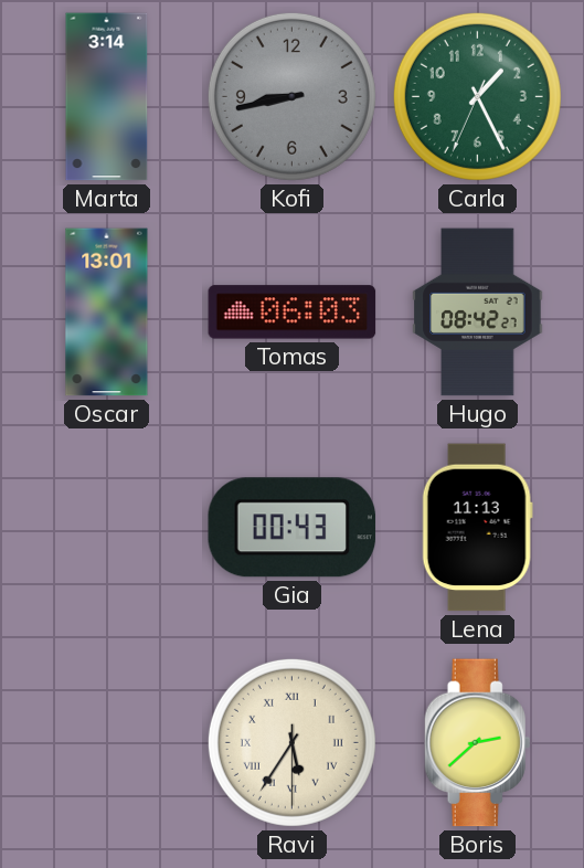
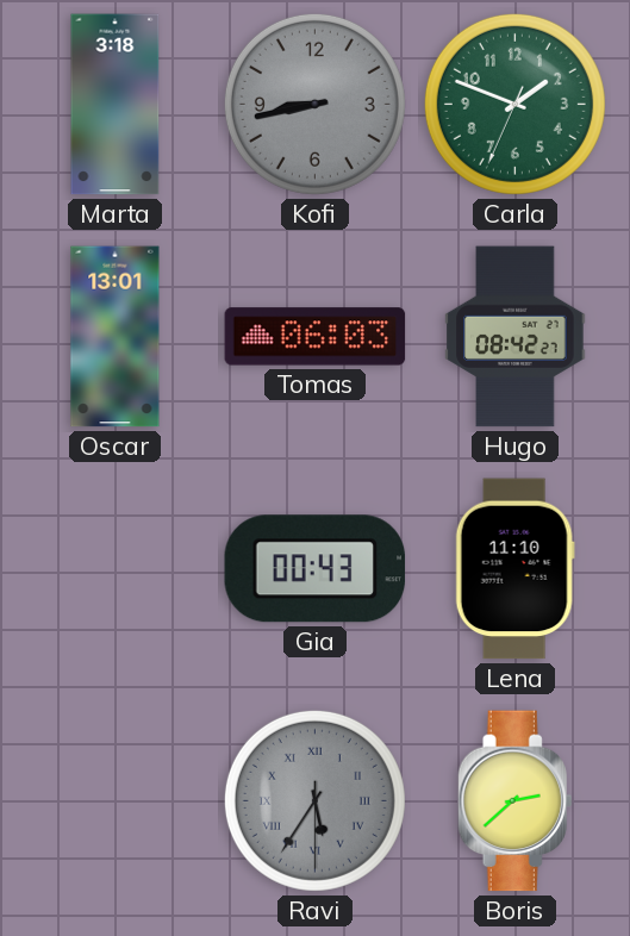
Marta: 3:14 -> 3:18
Carla: 1:25 -> 1:48
Lena: 11:13 -> 11:10
Ravi dial: cream -> grey
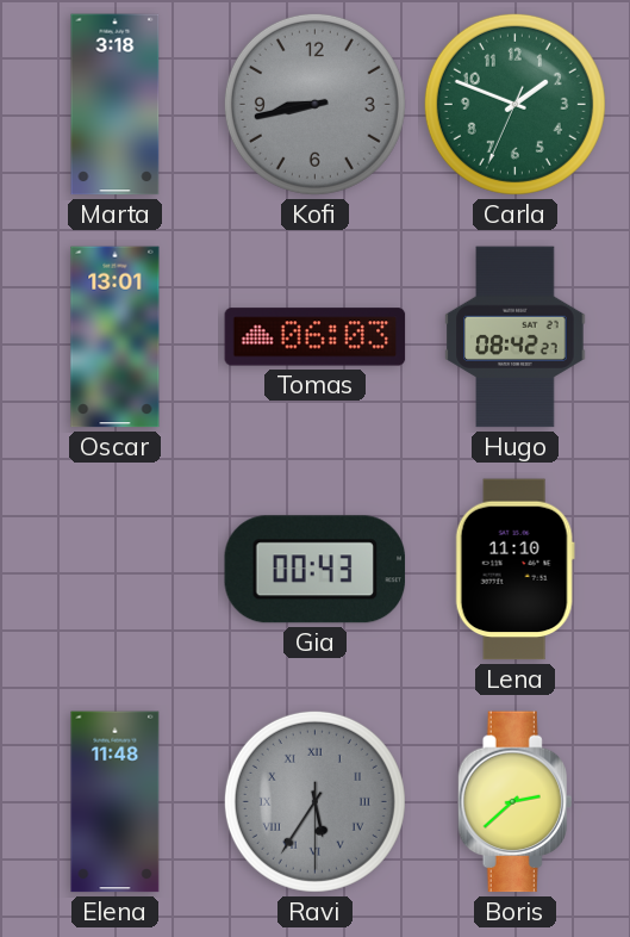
Elena: none -> 11:48
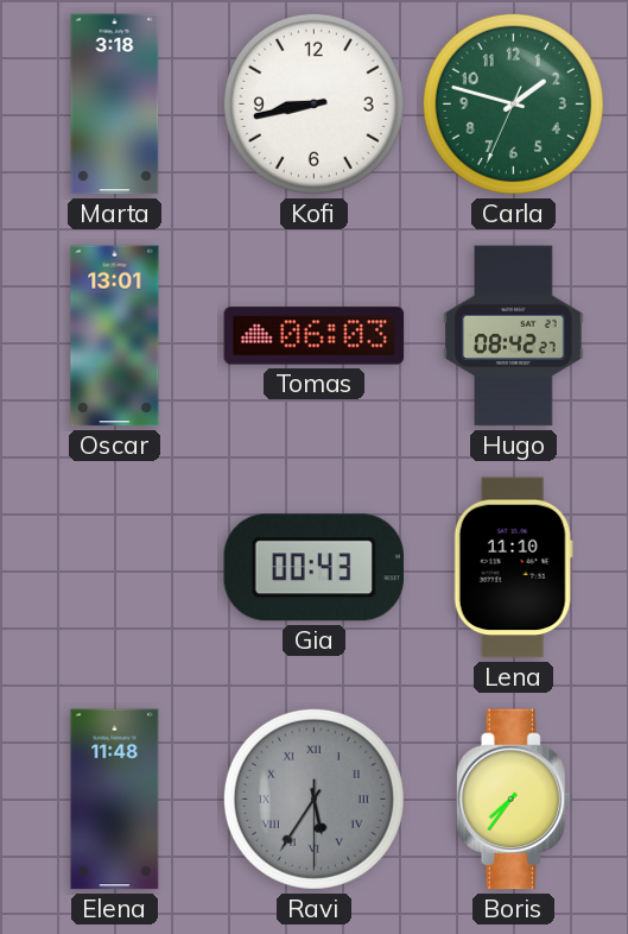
Kofi dial: grey -> white
Carla: 1:48 -> 1:47
Boris: 2:38 -> 7:36
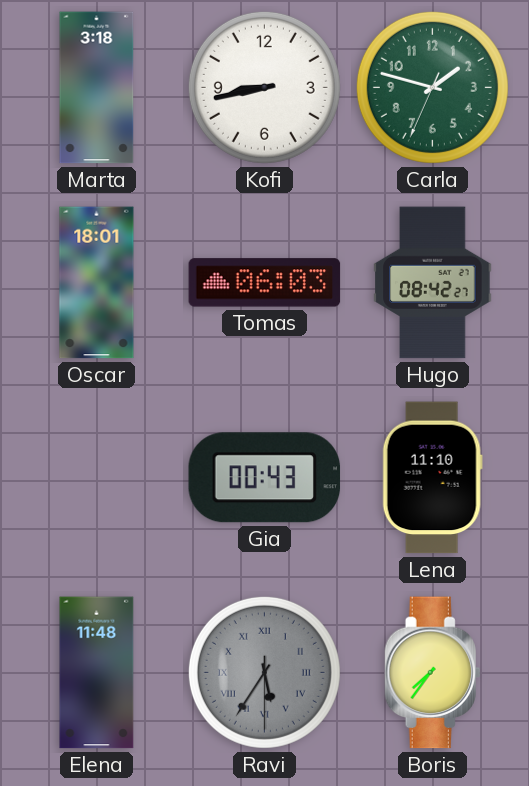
Oscar: 13:01 -> 18:01
